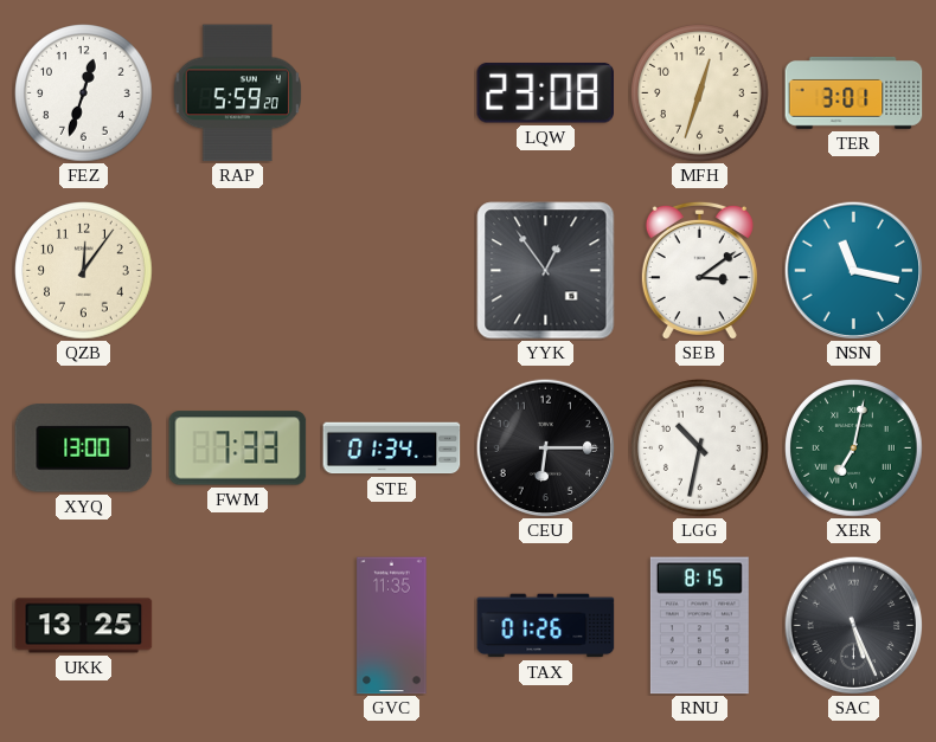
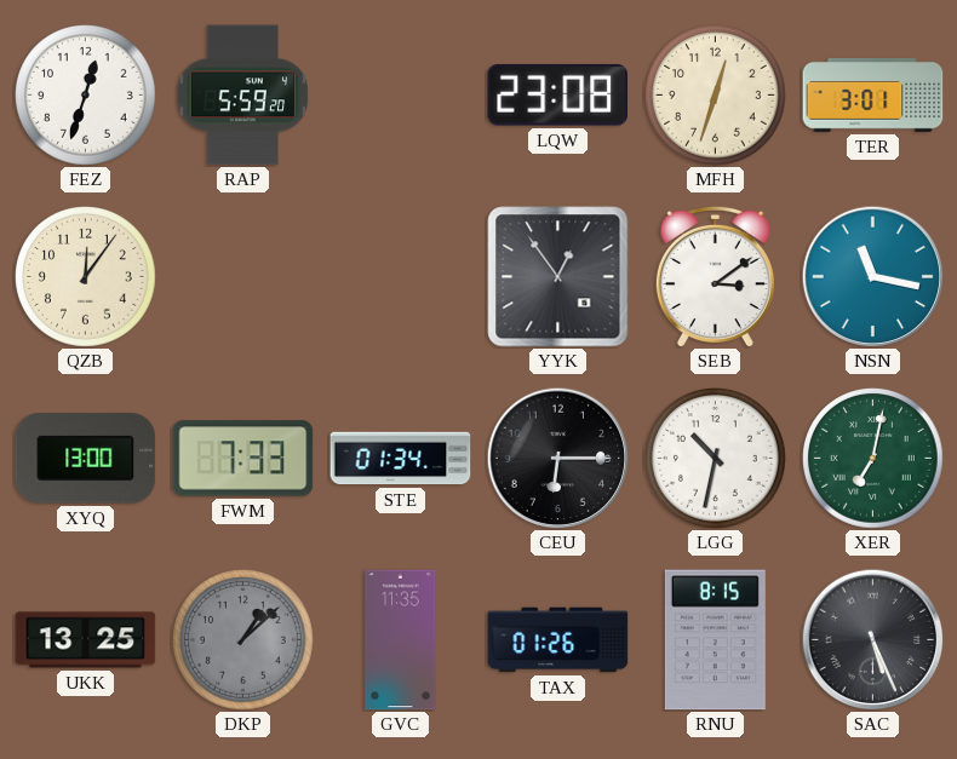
DKP: none -> 1:08
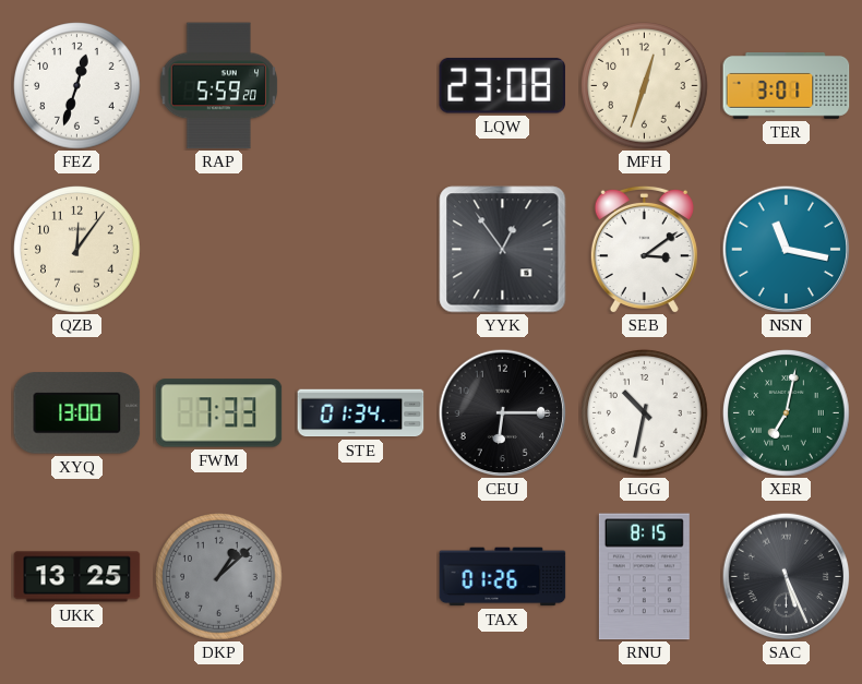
GVC: 11:35 -> none
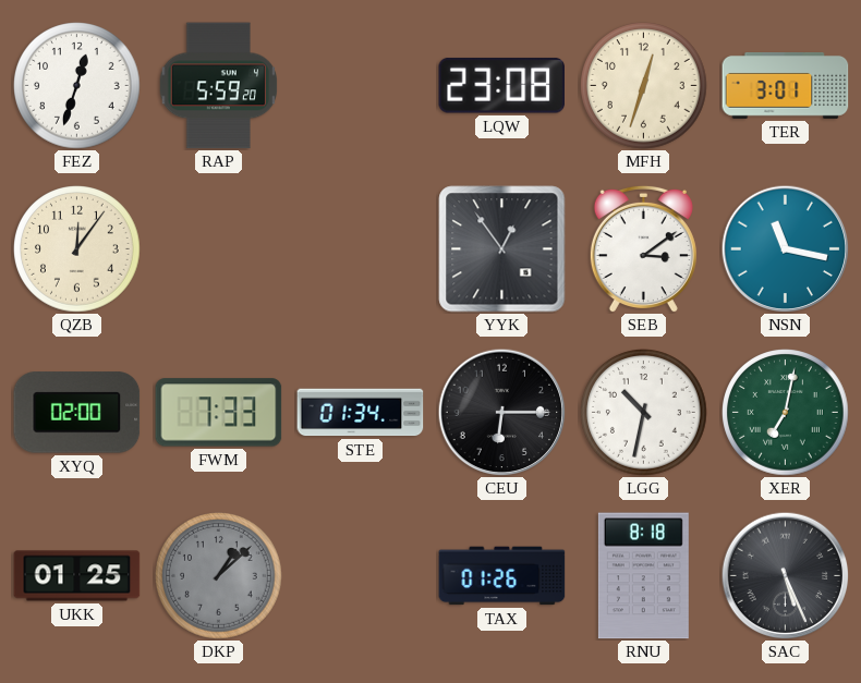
XYQ: 13:00 -> 02:00
UKK: 13:25 -> 01:25
RNU: 8:15 -> 8:18
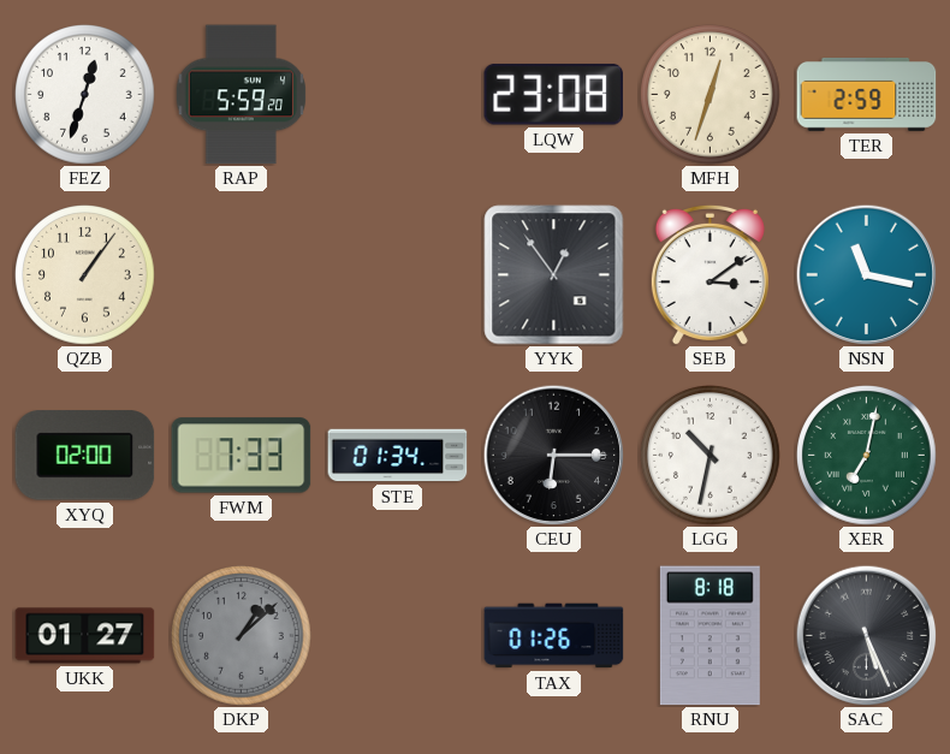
TER: 3:01 -> 2:59
QZB: 12:06 -> 1:06
UKK: 01:25 -> 01:27
